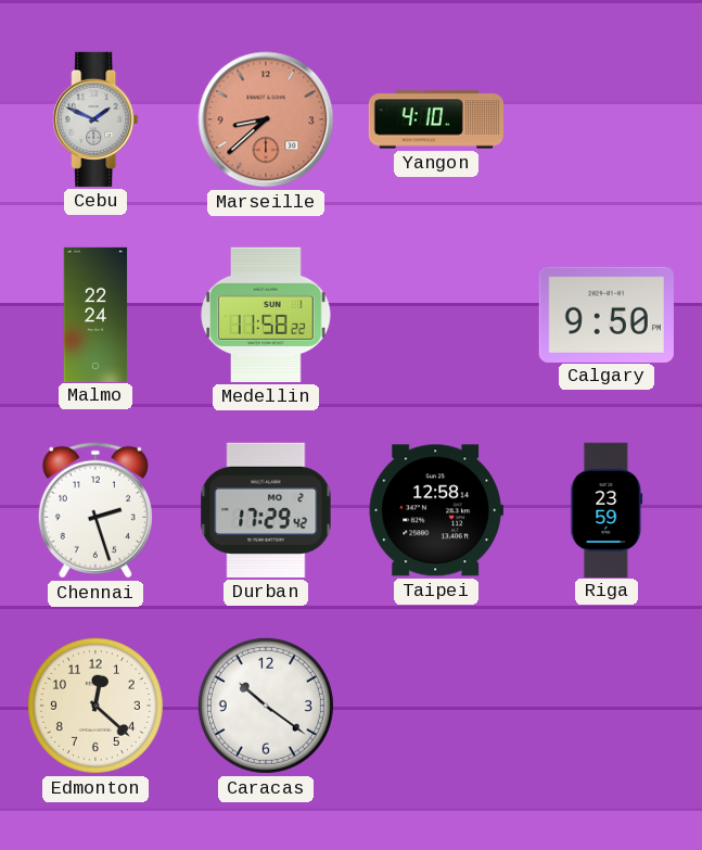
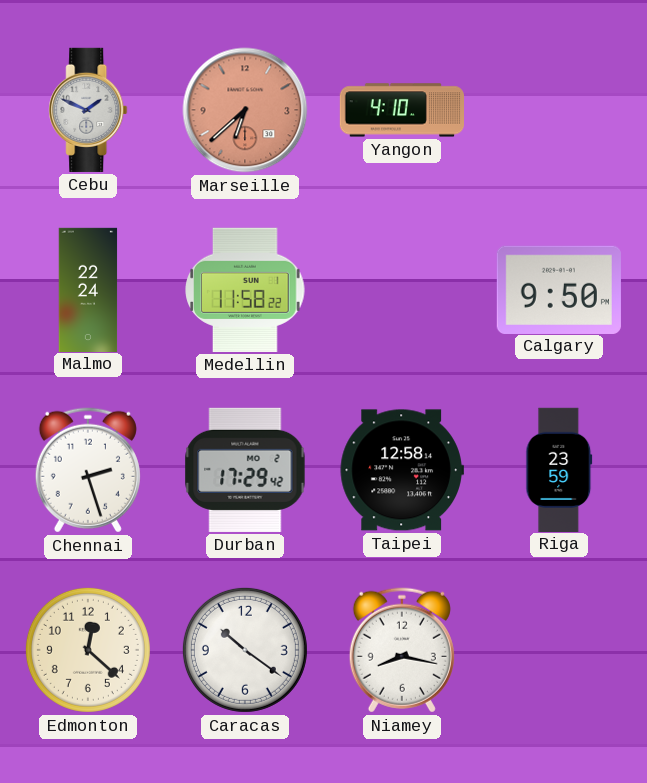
Marseille: 8:38 -> 6:38
Niamey: none -> 8:17
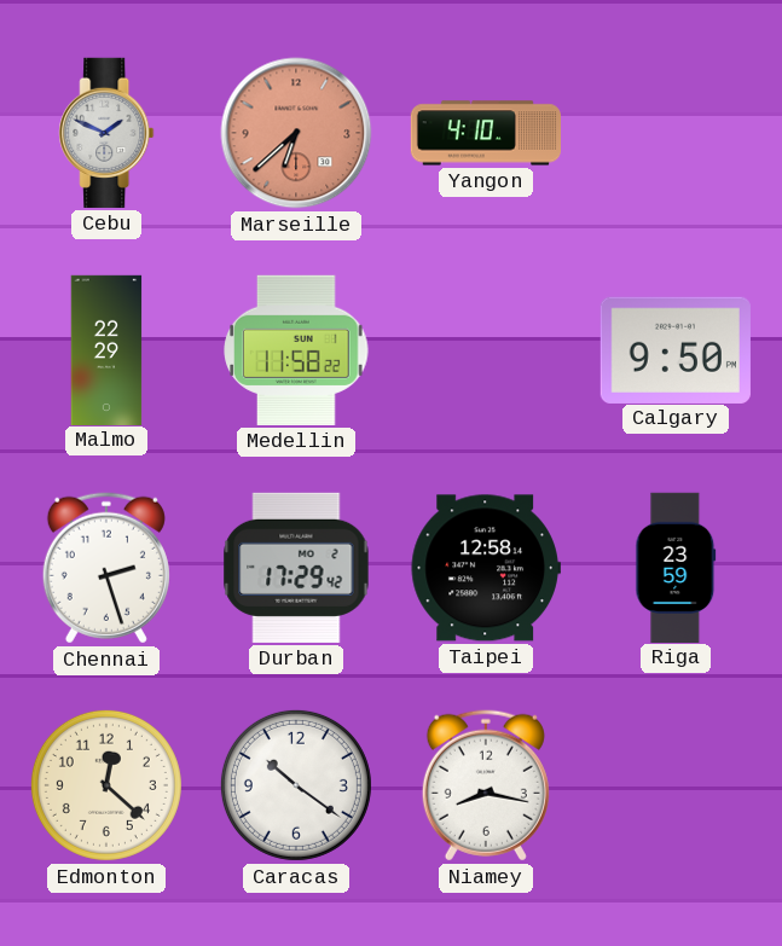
Malmo: 22:24 -> 22:29
